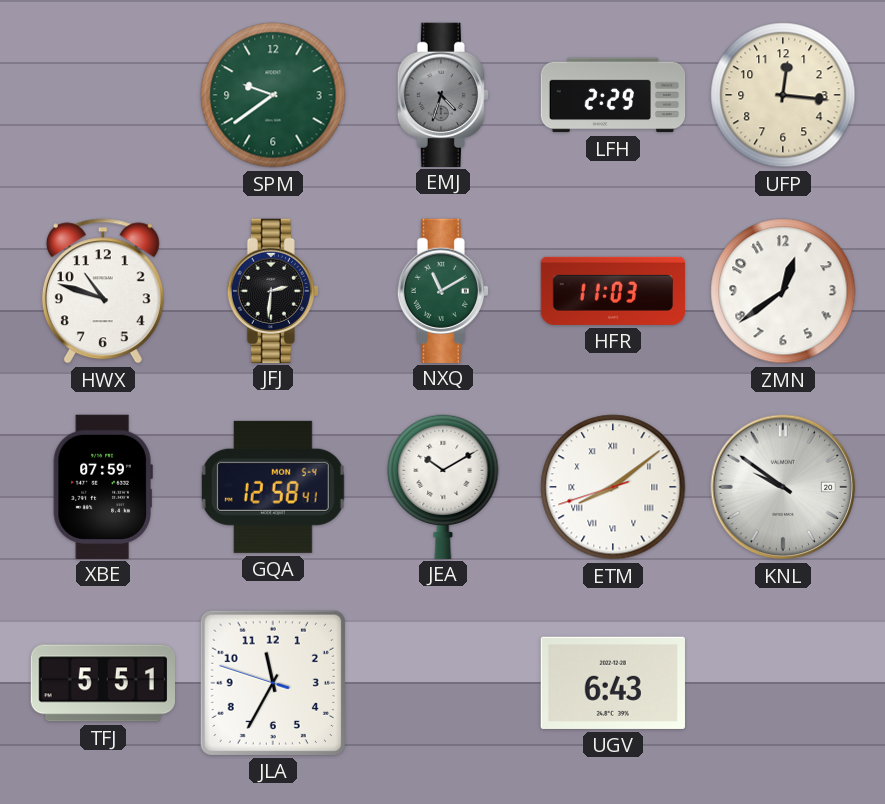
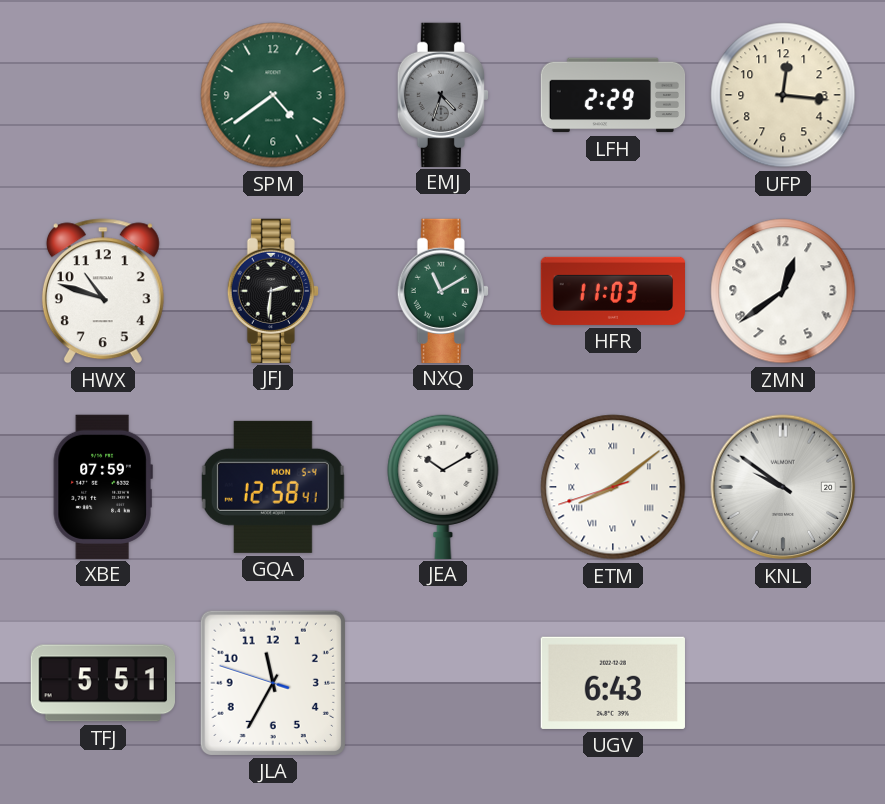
SPM: 9:39 -> 4:39
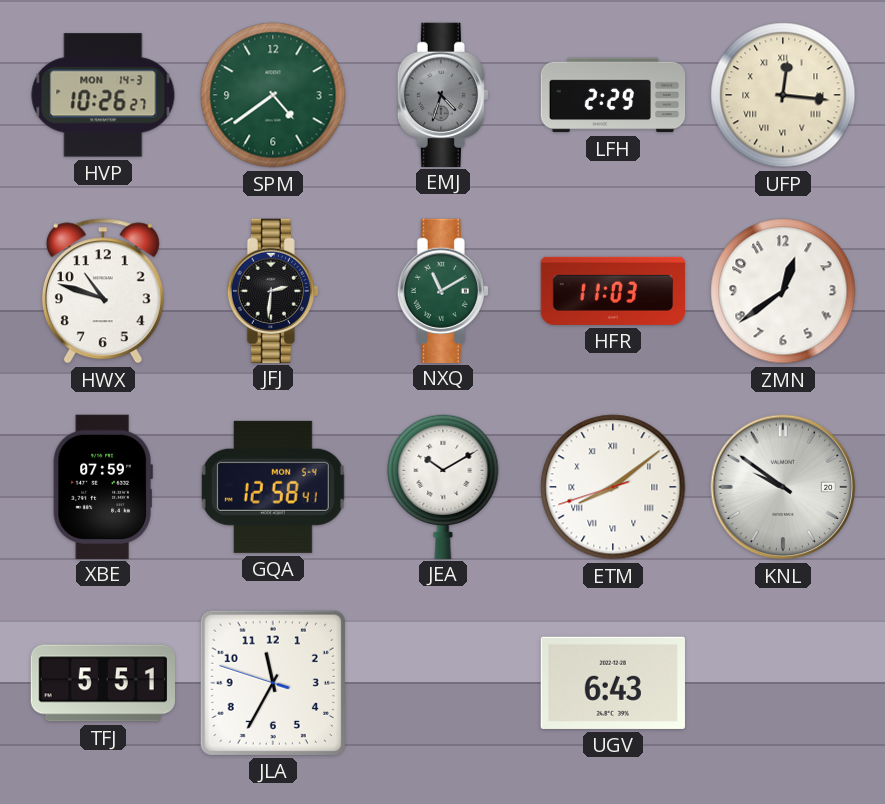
HVP: none -> 10:26
UFP numerals: Arabic -> Roman
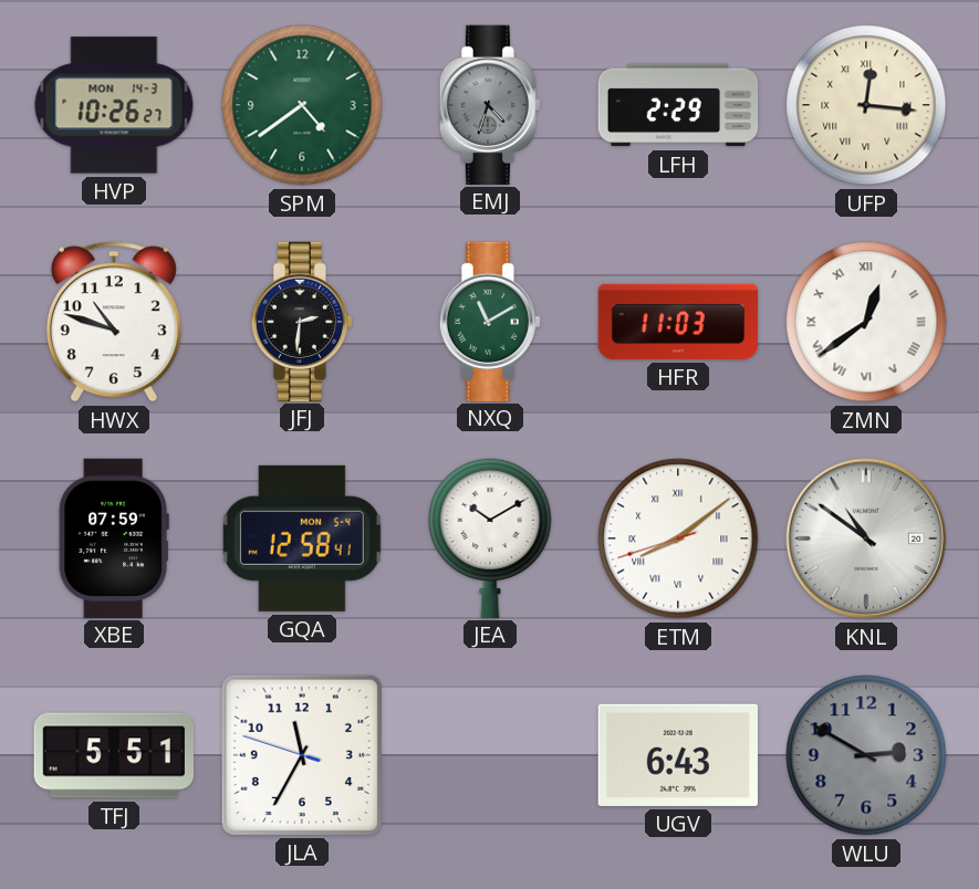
ZMN numerals: Arabic -> Roman
KNL: 9:51 -> 10:51
WLU: none -> 2:50
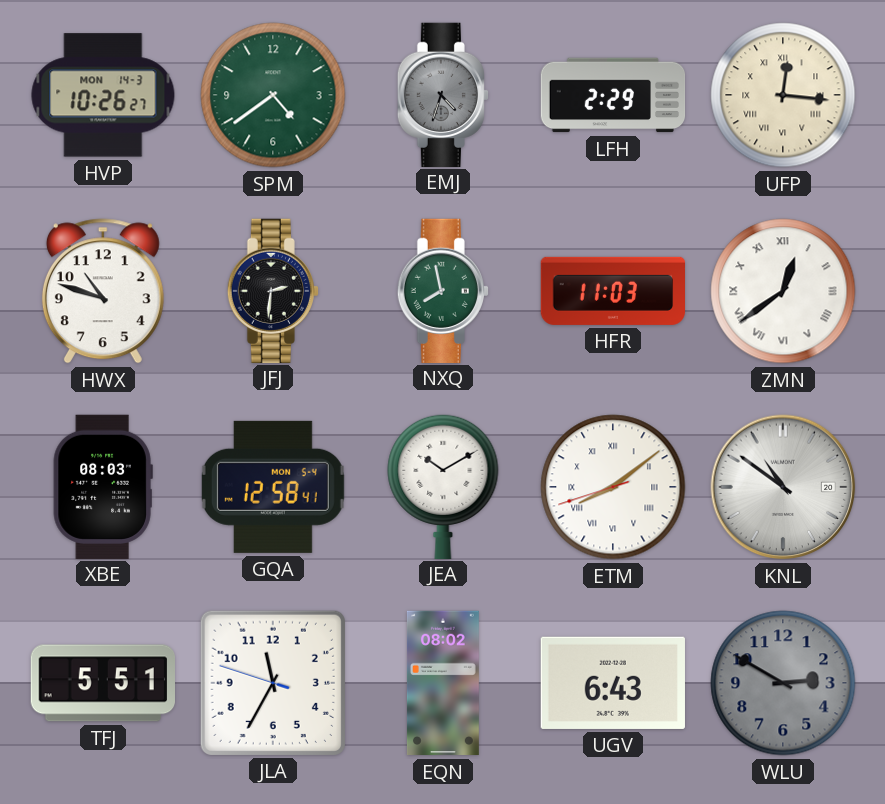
NXQ: 11:10 -> 7:58
XBE: 07:59 -> 08:03
EQN: none -> 08:02
